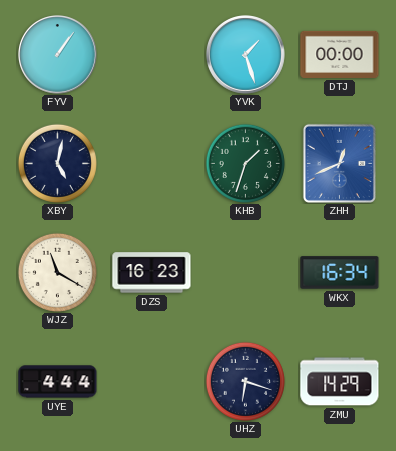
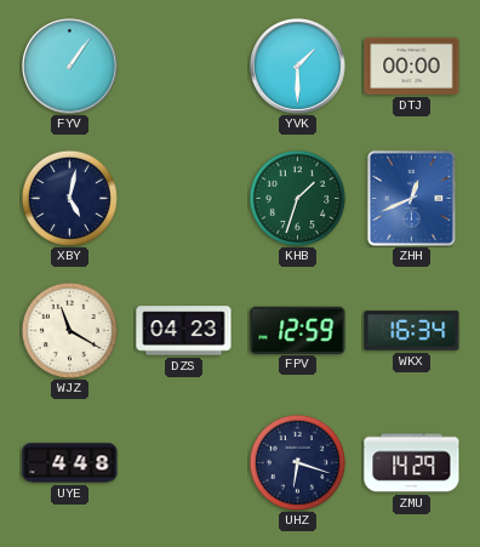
YVK: 1:27 -> 1:30
DZS: 16:23 -> 04:23
FPV: none -> 12:59
UYE: 4:44 -> 4:48
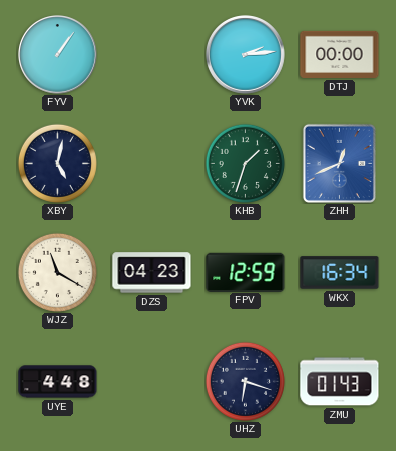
YVK: 1:30 -> 2:14
ZMU: 14:29 -> 01:43
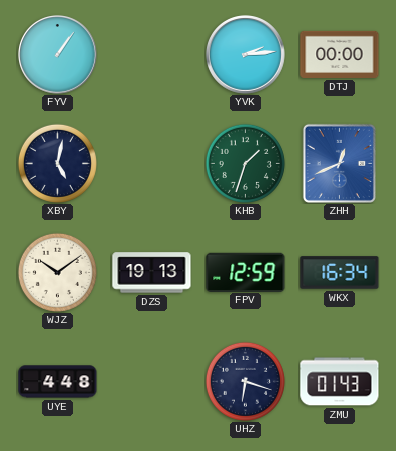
WJZ: 11:20 -> 10:09
DZS: 04:23 -> 19:13
